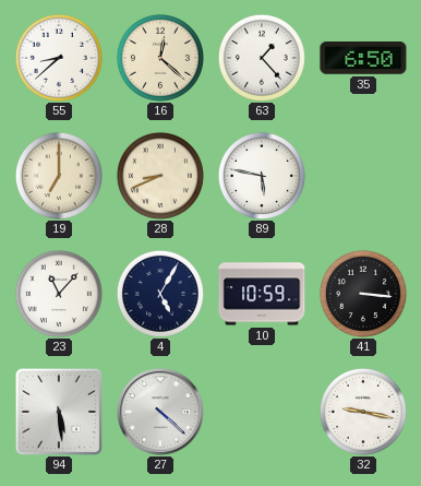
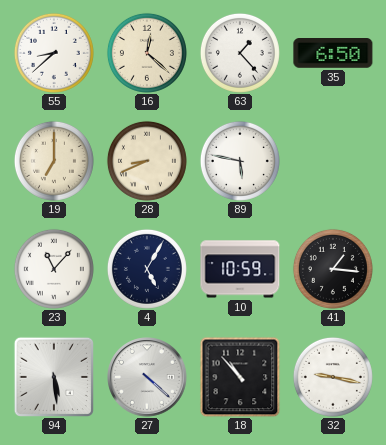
41: 3:16 -> 1:16
18: none -> 10:53
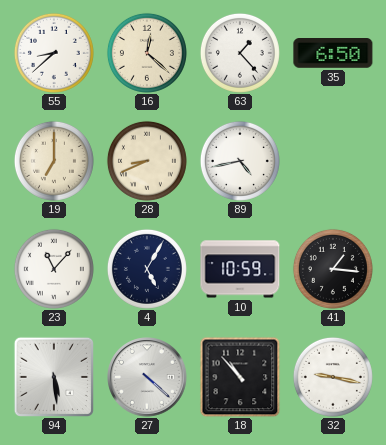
89: 5:47 -> 4:43
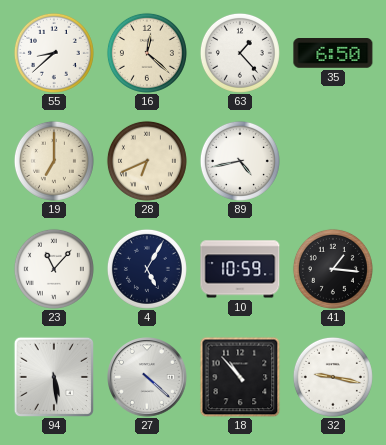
28: 8:41 -> 6:41
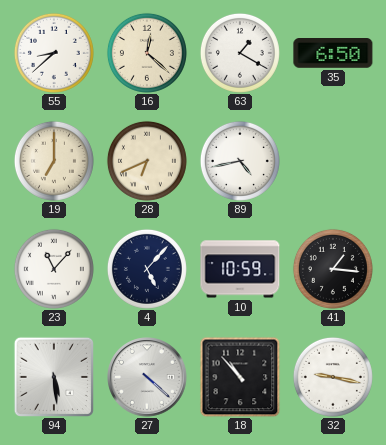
63: 1:23 -> 1:20
4: 5:05 -> 5:07
